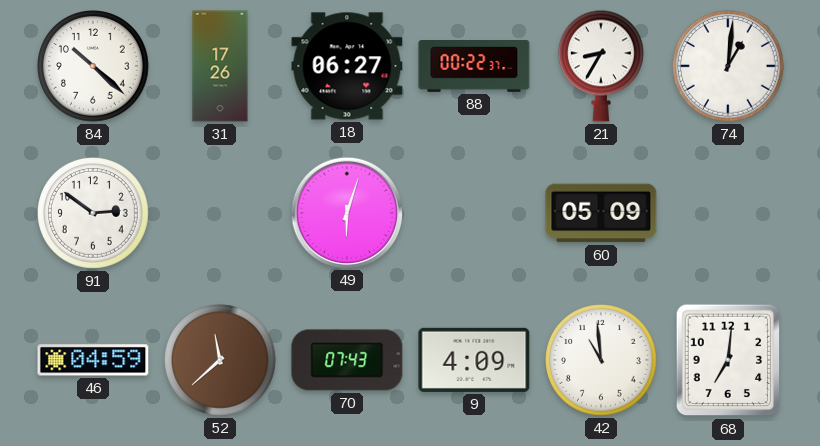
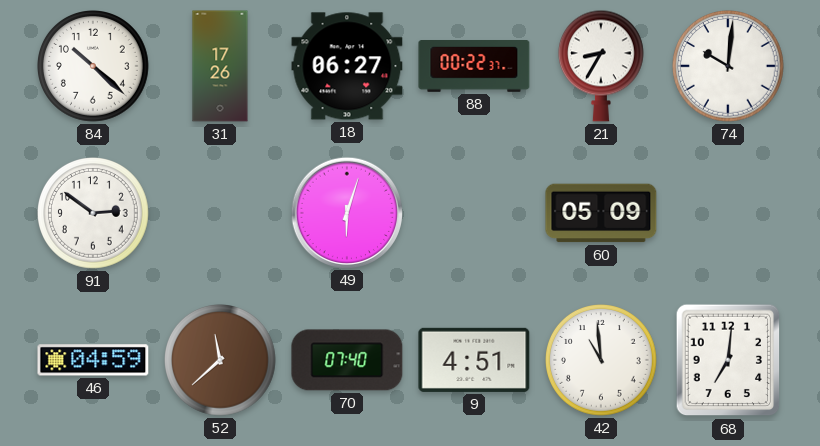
74: 1:01 -> 10:01
70: 07:43 -> 07:40
9: 4:09 -> 4:51
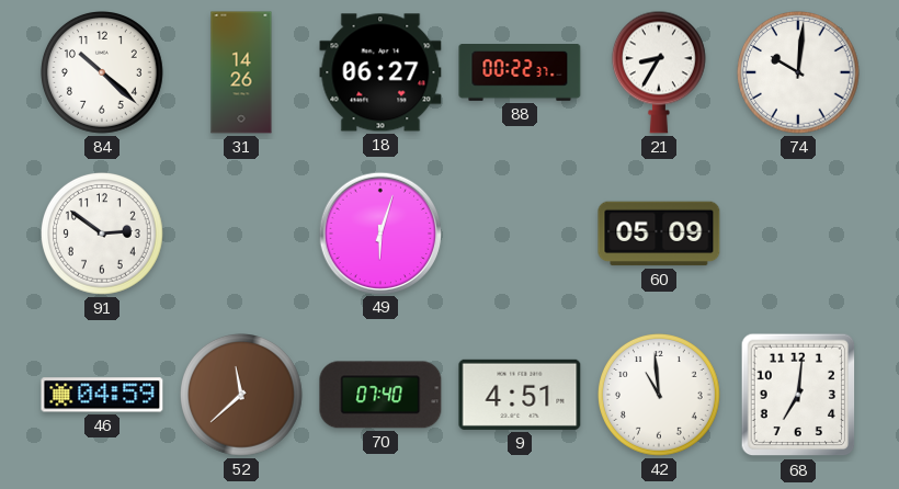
31: 17:26 -> 14:26
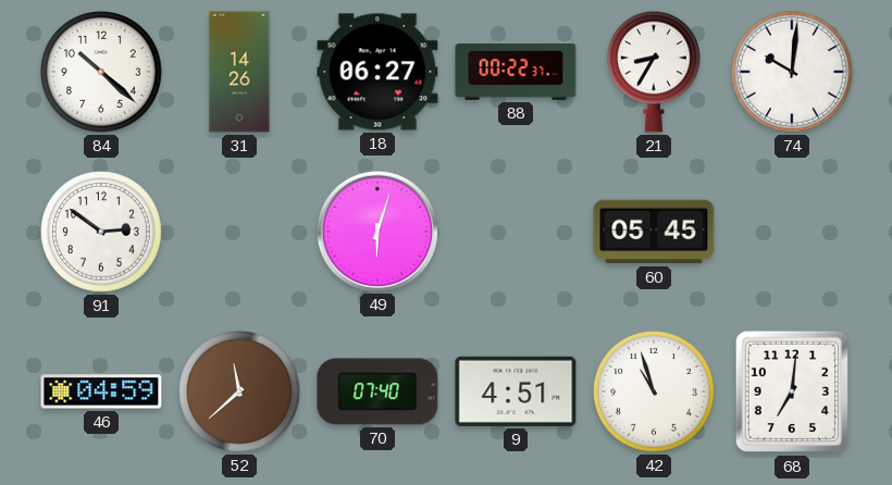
60: 05:09 -> 05:45
42: 10:59 -> 10:57
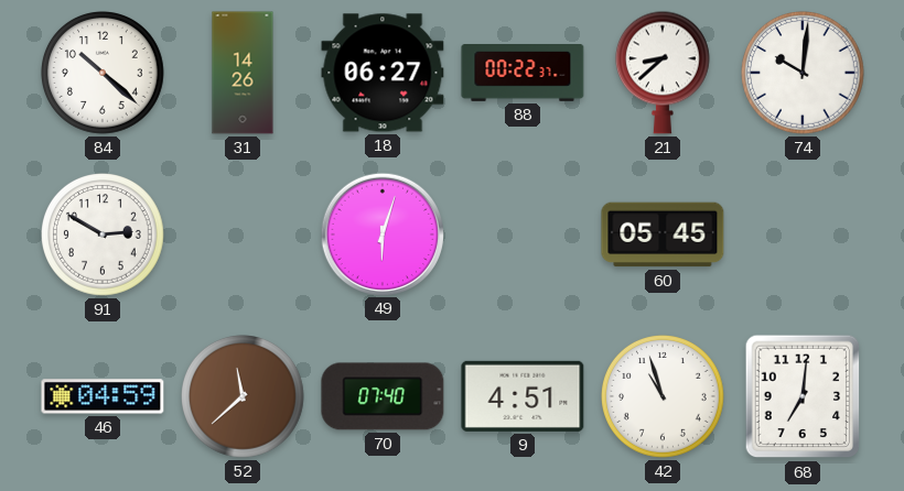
21: 8:35 -> 8:38
91: 2:51 -> 2:50
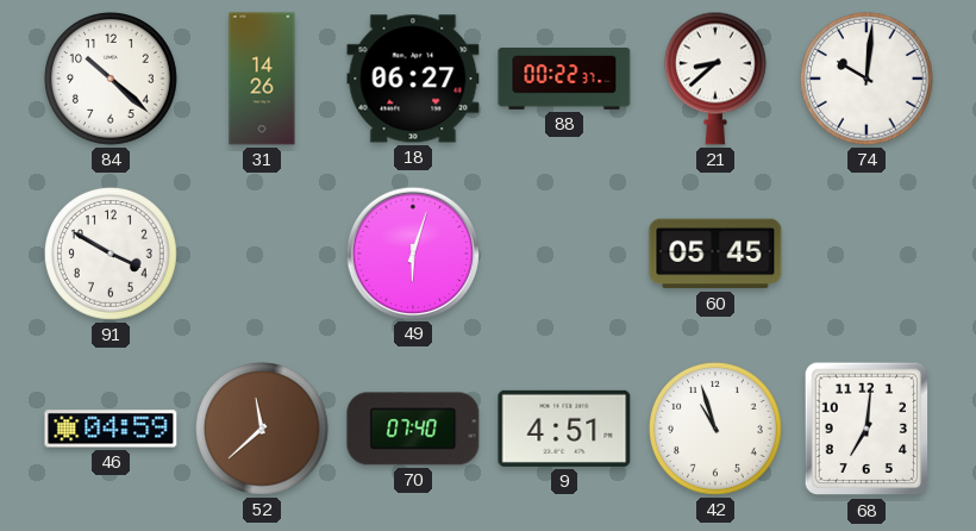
91: 2:50 -> 3:50
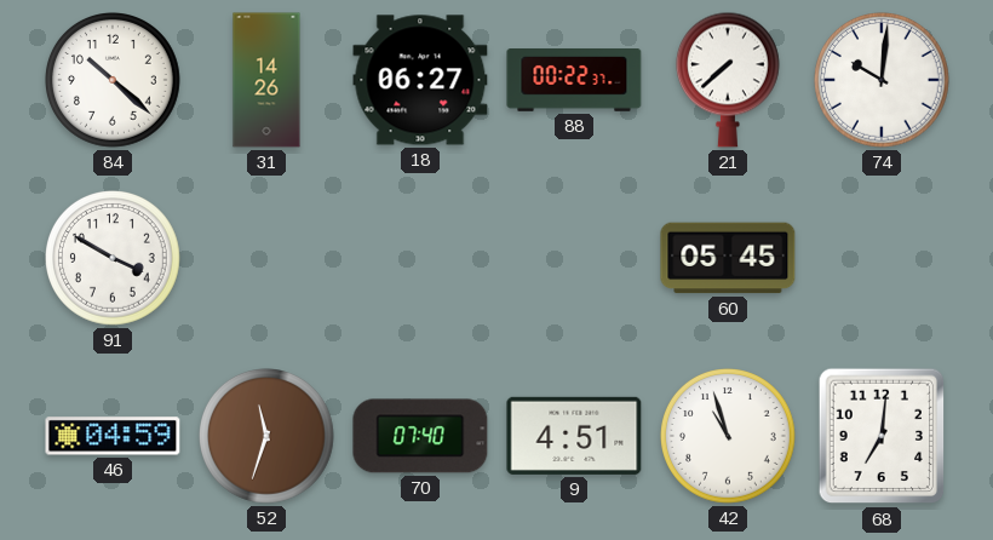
21: 8:38 -> 7:38
49: 6:03 -> none
52: 11:38 -> 11:33
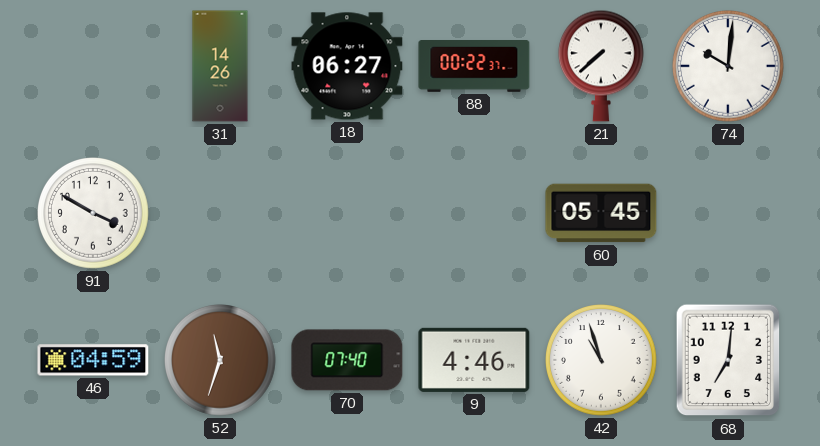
84: 10:22 -> none
9: 4:51 -> 4:46
